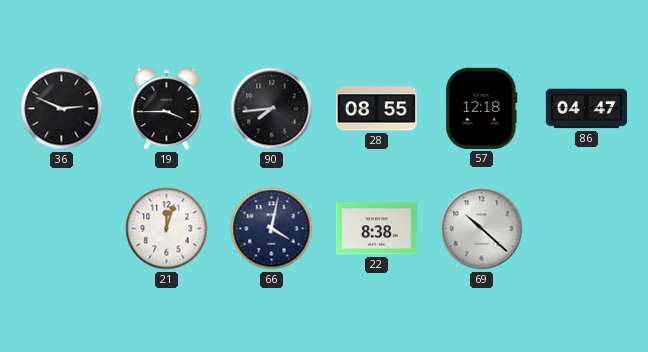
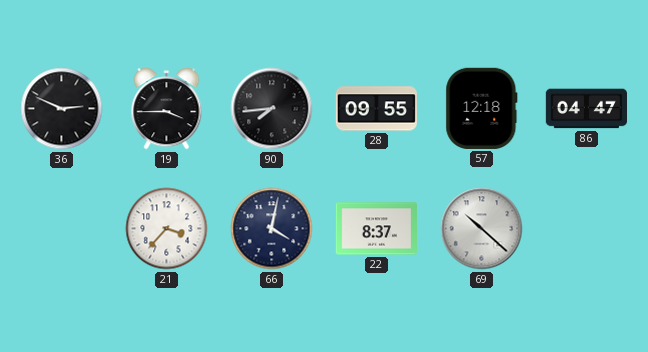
28: 08:55 -> 09:55
21: 12:03 -> 3:37
22: 8:38 -> 8:37
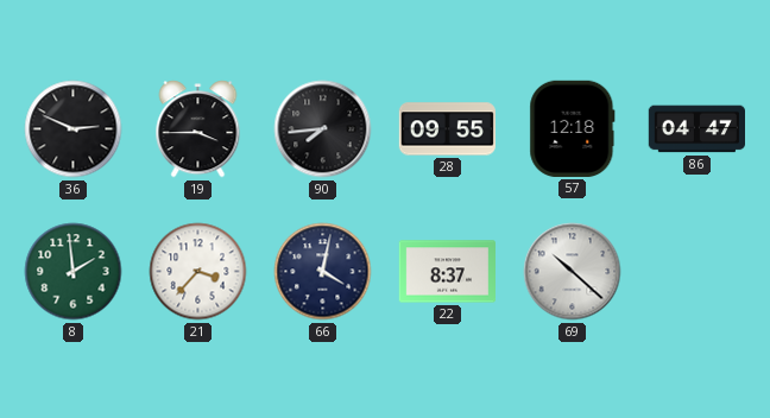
8: none -> 1:59
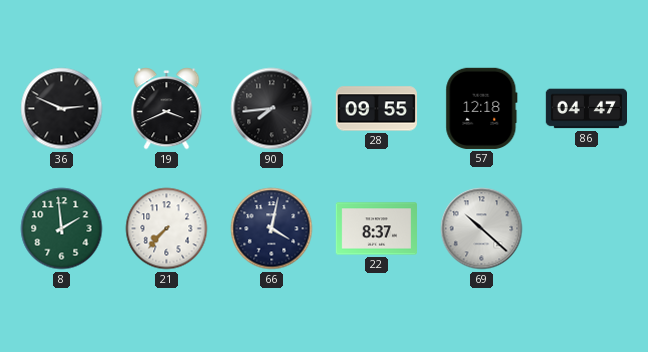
19: 3:45 -> 3:41
21: 3:37 -> 7:37
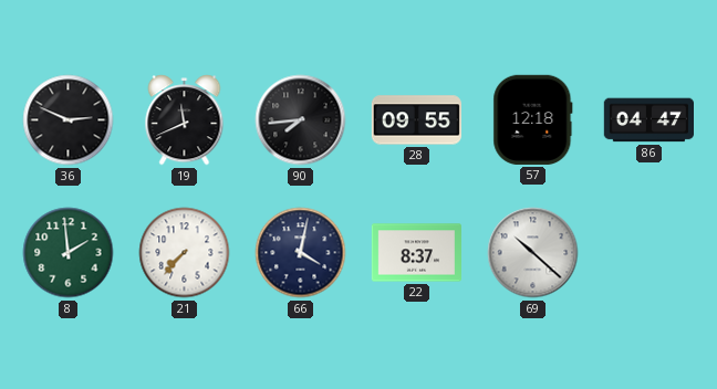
19: 3:41 -> 11:41
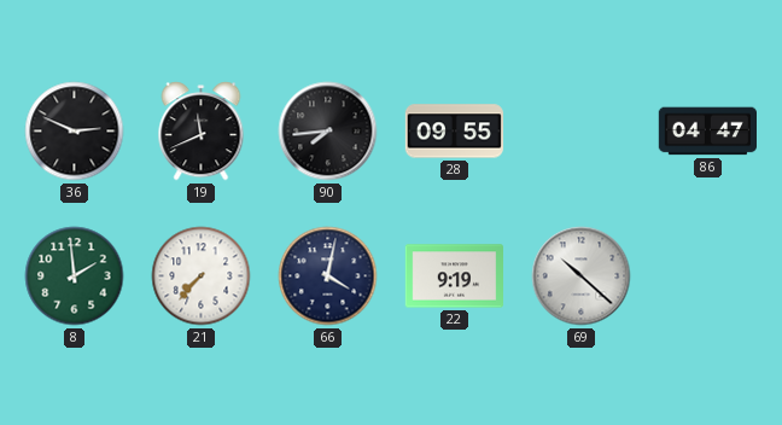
57: 12:18 -> none
22: 8:37 -> 9:19
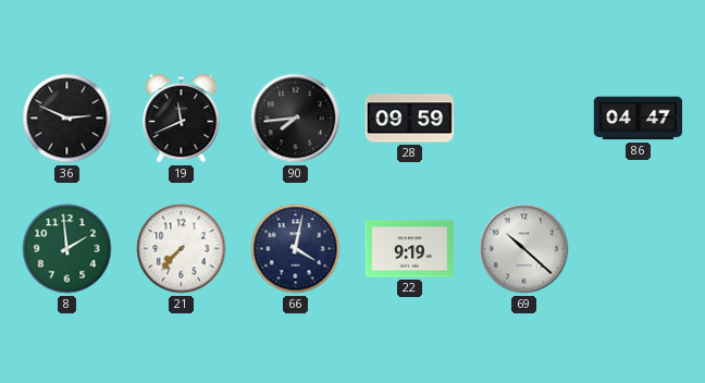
28: 09:55 -> 09:59
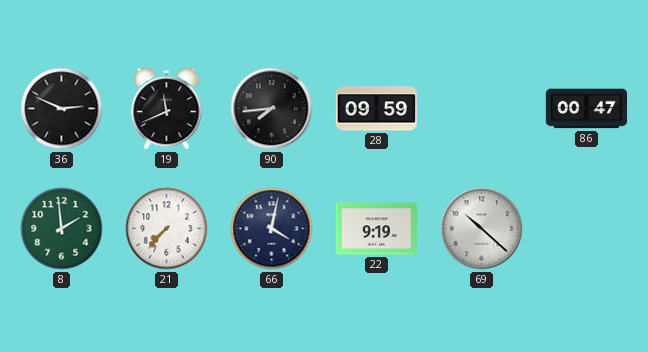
86: 04:47 -> 00:47
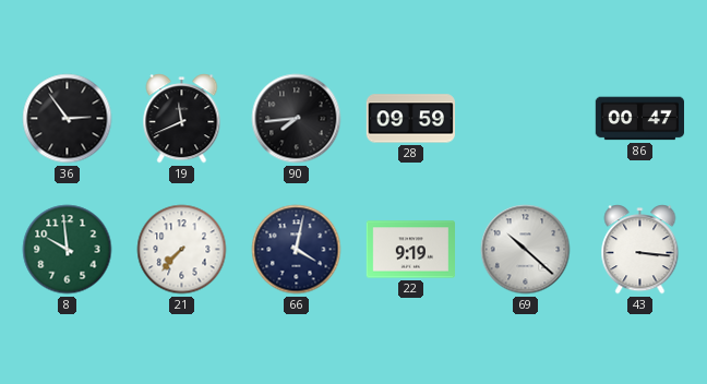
36: 2:49 -> 2:54
8: 1:59 -> 9:59
43: none -> 3:16
